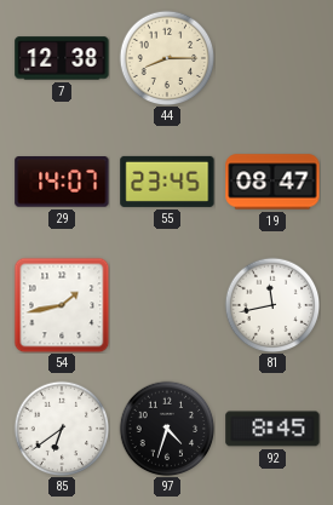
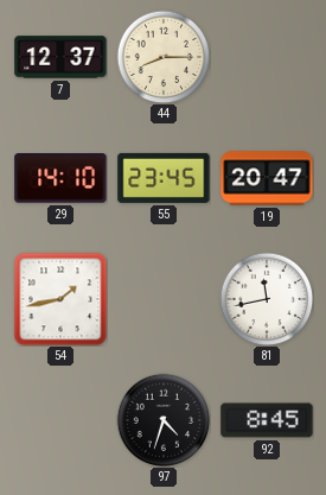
7: 12:38 -> 12:37
29: 14:07 -> 14:10
19: 08:47 -> 20:47
85: 6:39 -> none
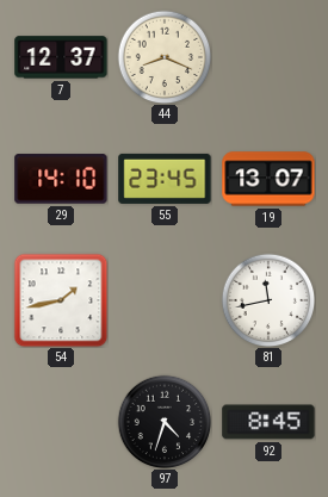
44: 8:15 -> 8:19
19: 20:47 -> 13:07
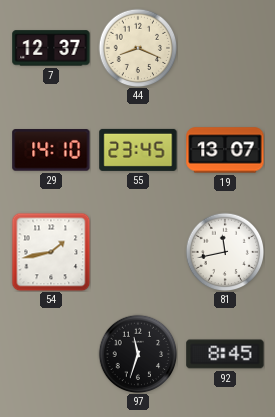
97: 4:33 -> 11:33
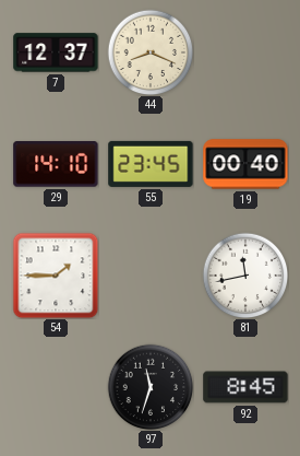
19: 13:07 -> 00:40
54: 1:43 -> 1:45
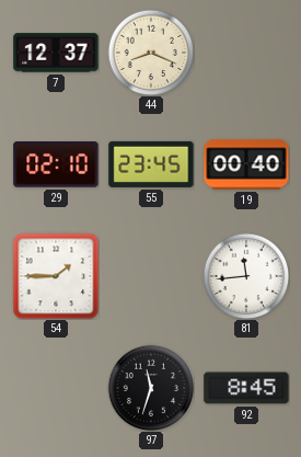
29: 14:10 -> 02:10
81: 11:43 -> 11:44
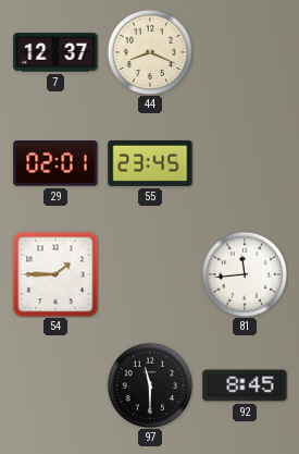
29: 02:10 -> 02:01
19: 00:40 -> none
97: 11:33 -> 11:30
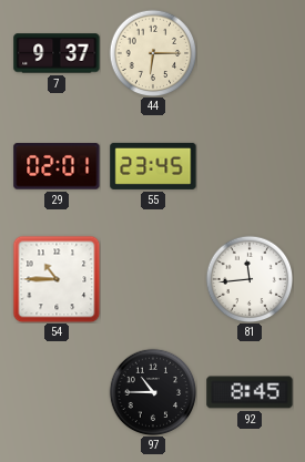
7: 12:37 -> 9:37
44: 8:19 -> 6:15
54: 1:45 -> 10:45
97: 11:30 -> 10:45
